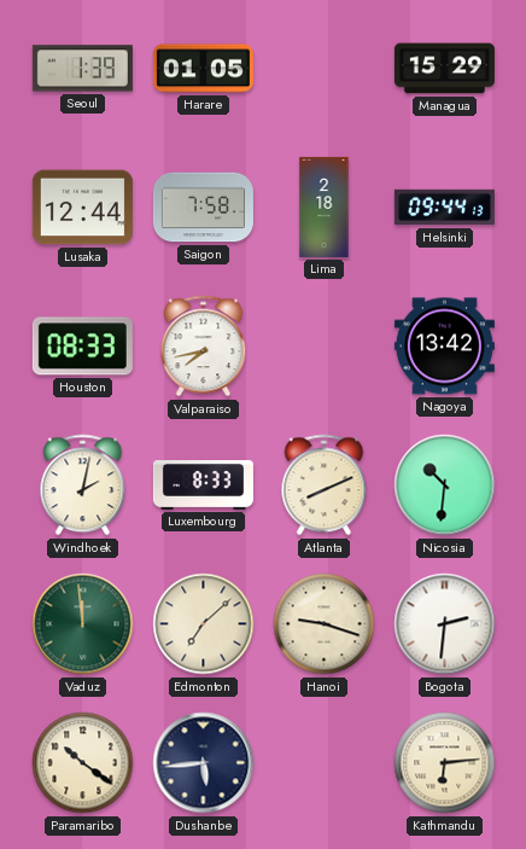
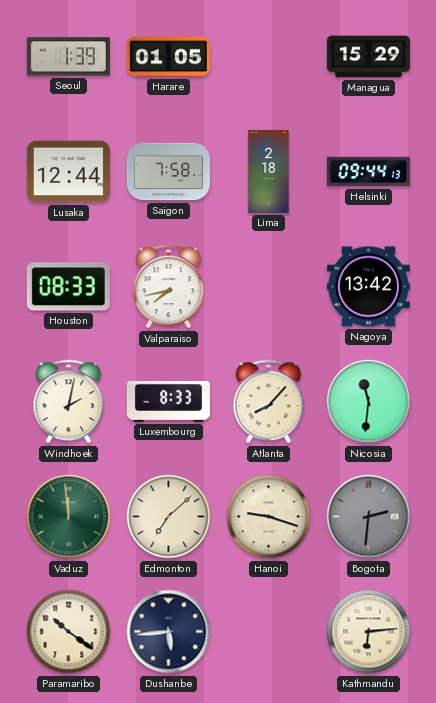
Atlanta: 8:11 -> 8:07
Nicosia: 10:31 -> 11:31
Bogota dial: white -> grey
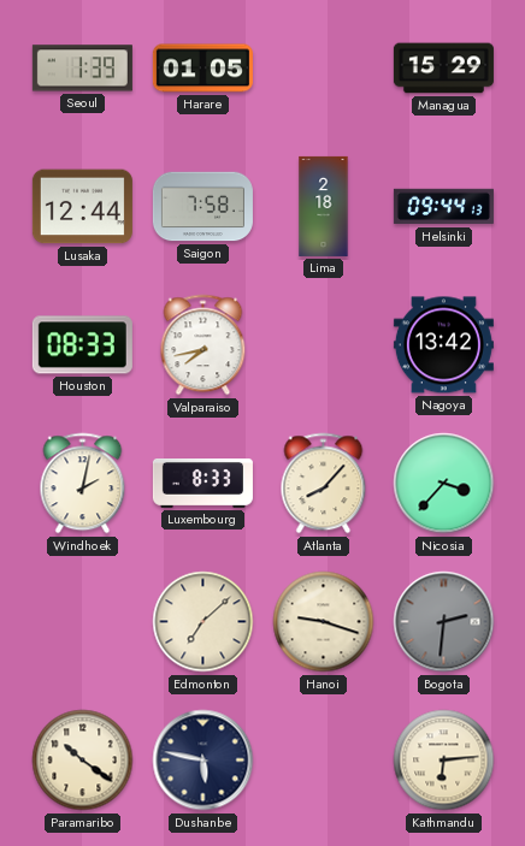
Nicosia: 11:31 -> 3:37
Vaduz: 11:59 -> none
Dushanbe: 5:44 -> 5:47
